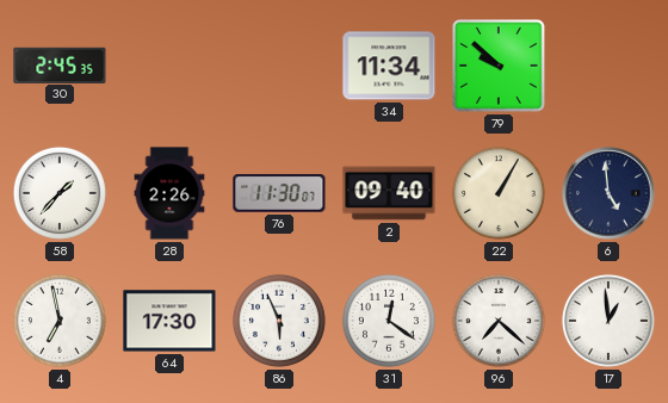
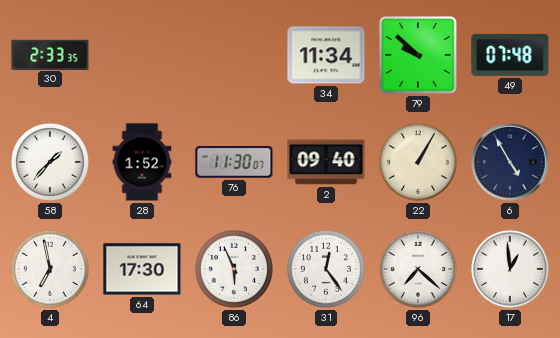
30: 2:45 -> 2:33
49: none -> 07:48
28: 2:26 -> 1:52
6: 4:59 -> 4:55
31: 12:21 -> 12:24
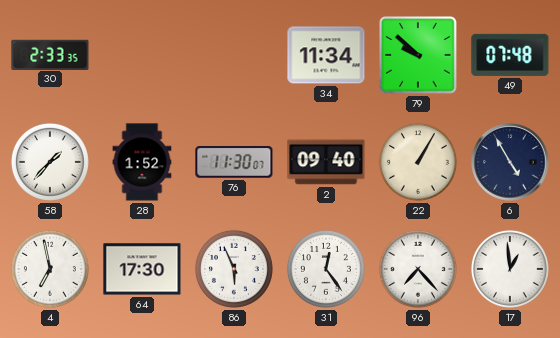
96: 7:22 -> 7:23
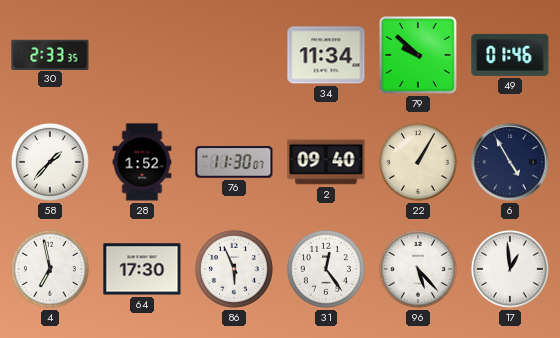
49: 07:48 -> 01:46
96: 7:23 -> 5:23
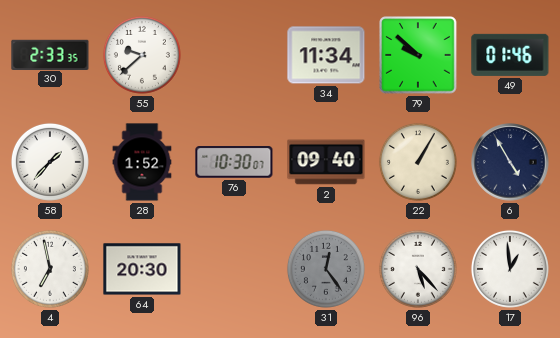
55: none -> 9:38
76: 11:30 -> 10:30
64: 17:30 -> 20:30
86: 5:56 -> none
31 dial: white -> grey
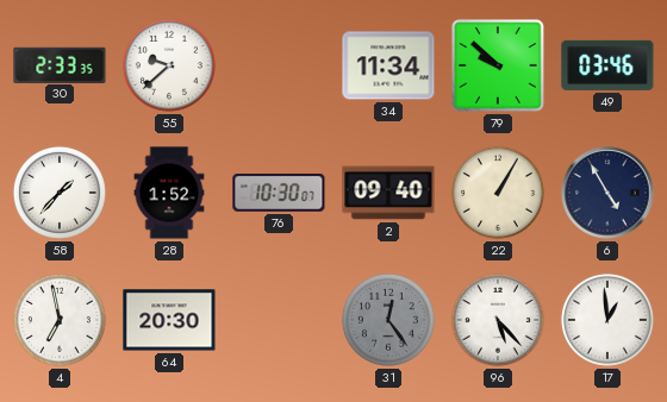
49: 01:46 -> 03:46
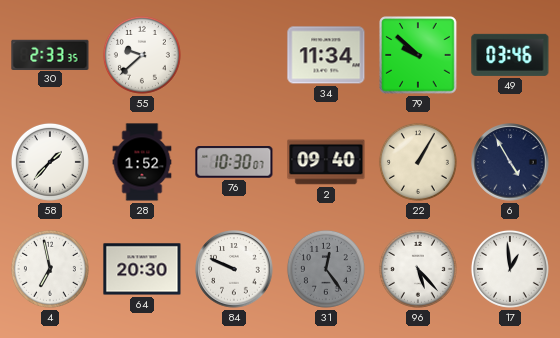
84: none -> 9:49
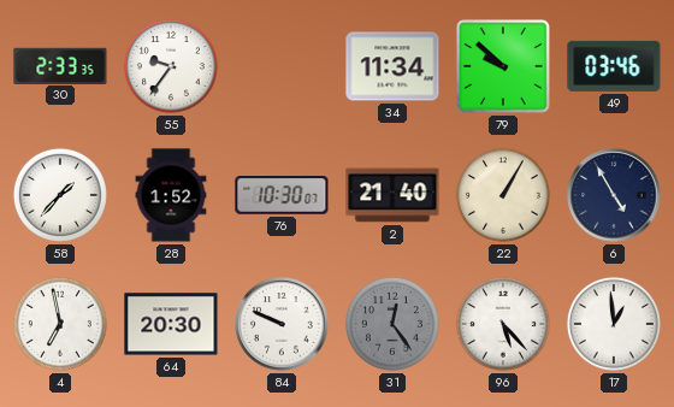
55: 9:38 -> 9:36
2: 09:40 -> 21:40
